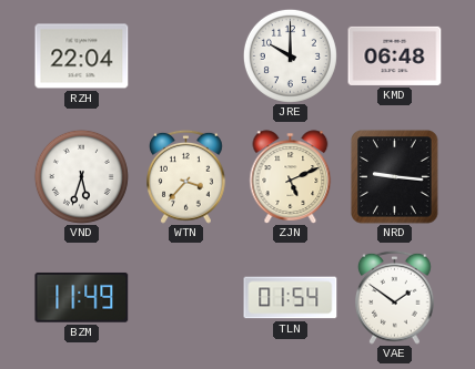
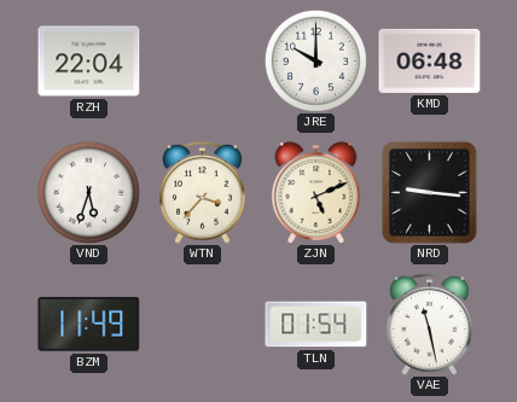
VAE: 1:51 -> 11:28
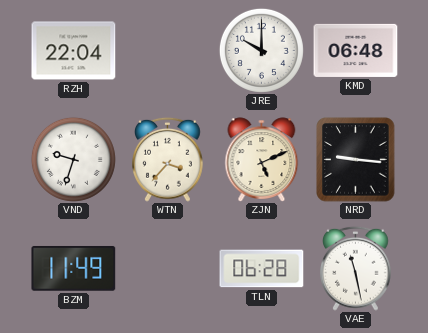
VND: 5:33 -> 9:33
TLN: 01:54 -> 06:28
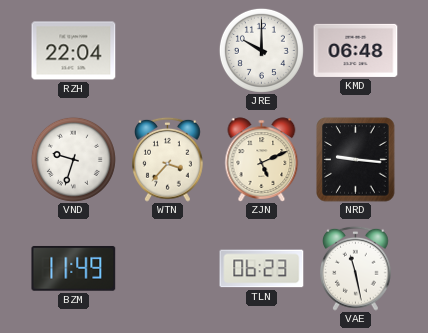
TLN: 06:28 -> 06:23
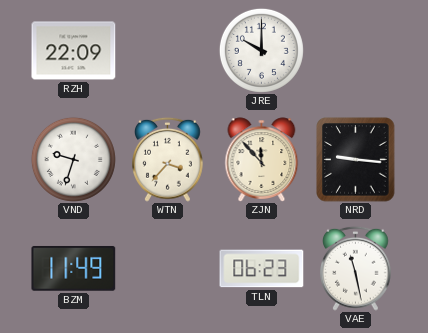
RZH: 22:04 -> 22:09
KMD: 06:48 -> none
ZJN: 5:11 -> 11:53
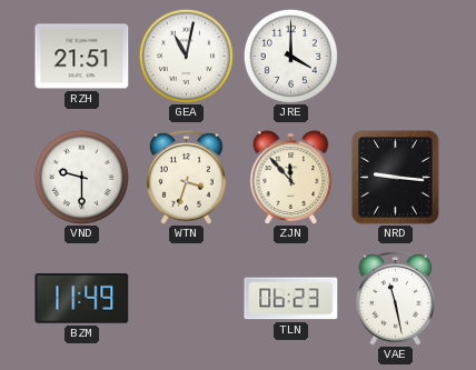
RZH: 22:09 -> 21:51
GEA: none -> 11:02
JRE: 10:00 -> 4:00
VND: 9:33 -> 9:30
WTN: 3:37 -> 3:33
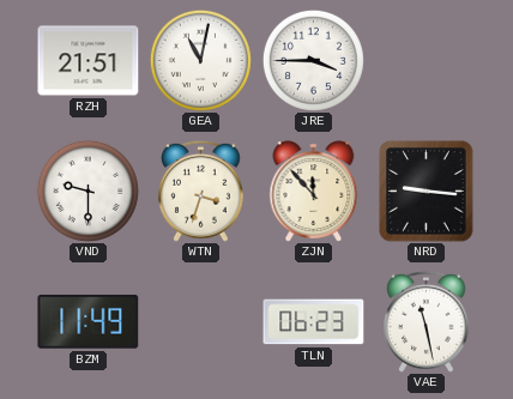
JRE: 4:00 -> 3:45
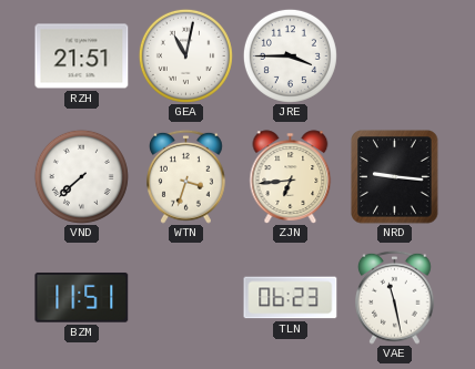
VND: 9:30 -> 7:38
ZJN: 11:53 -> 6:44
BZM: 11:49 -> 11:51
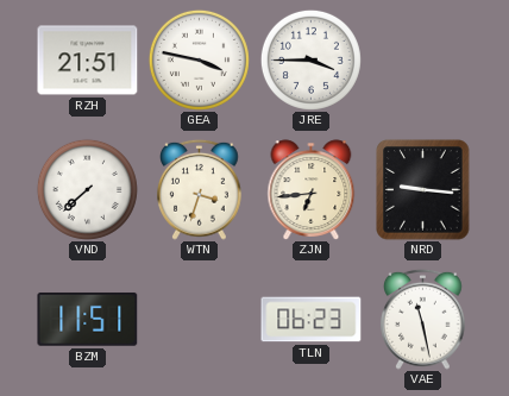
GEA: 11:02 -> 3:47
